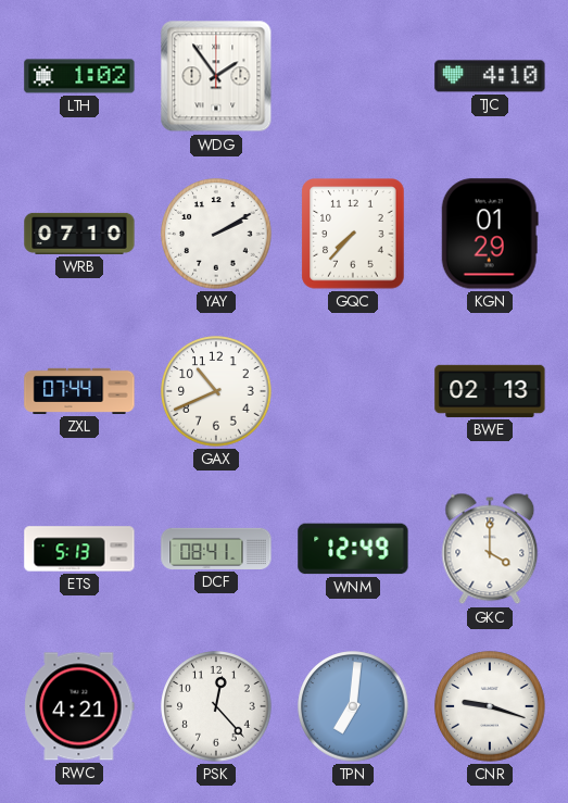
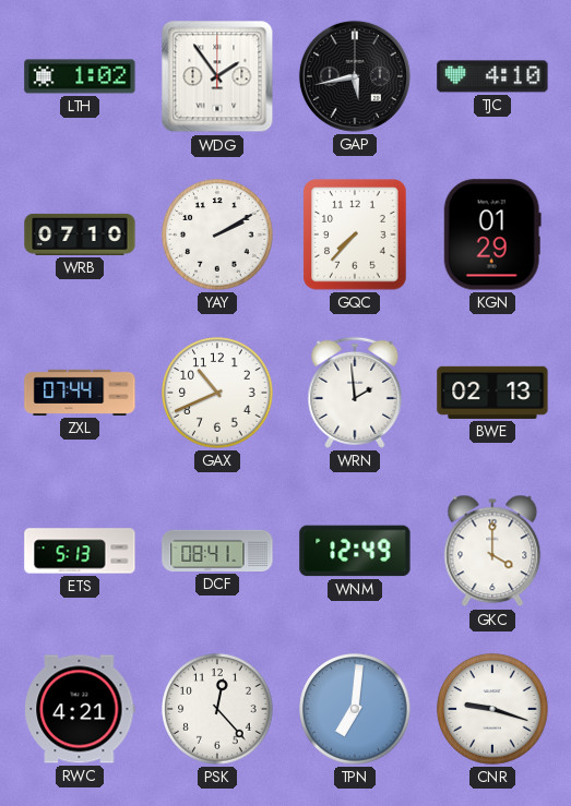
GAP: none -> 5:43
WRN: none -> 1:59
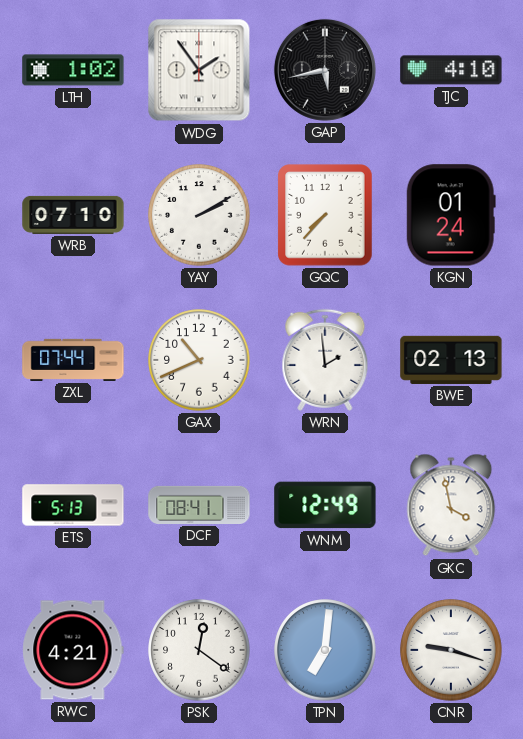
KGN: 01:29 -> 01:24
GKC: 4:00 -> 3:58
PSK: 12:23 -> 12:21
